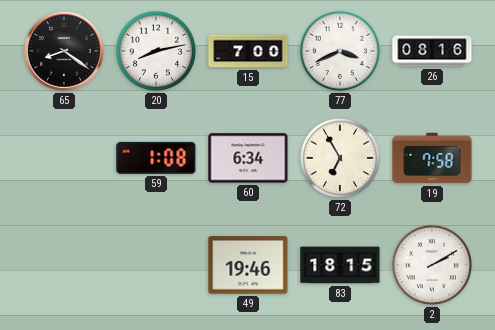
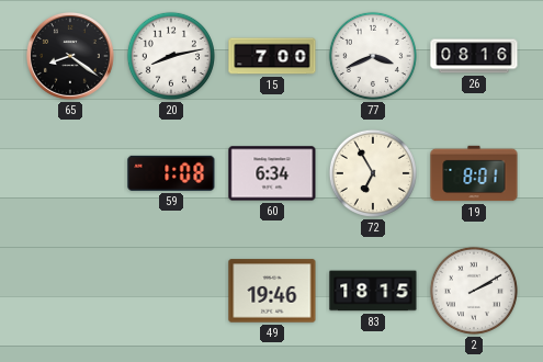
19: 7:58 -> 8:01
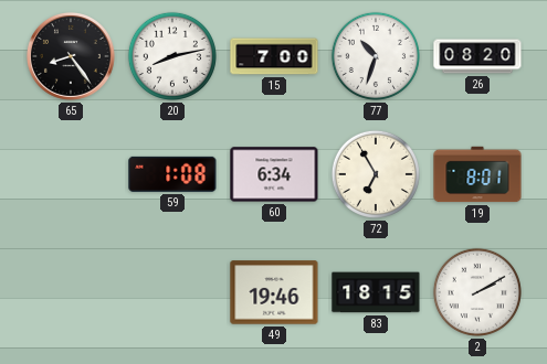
65: 8:21 -> 8:24
77: 3:41 -> 10:33
26: 08:16 -> 08:20
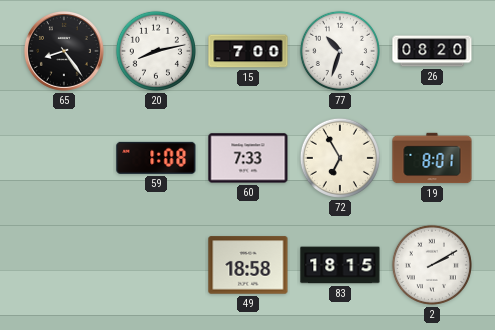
60: 6:34 -> 7:33
49: 19:46 -> 18:58
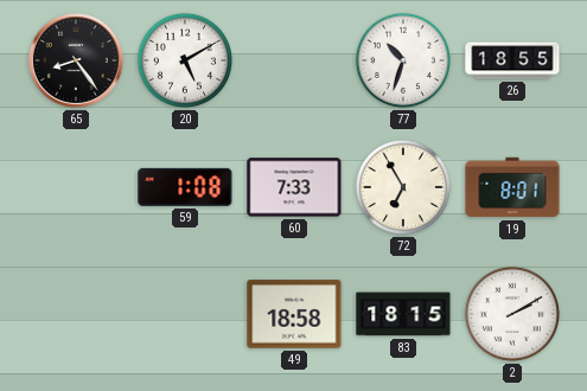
20: 8:13 -> 5:10
15: 7:00 -> none
26: 08:20 -> 18:55
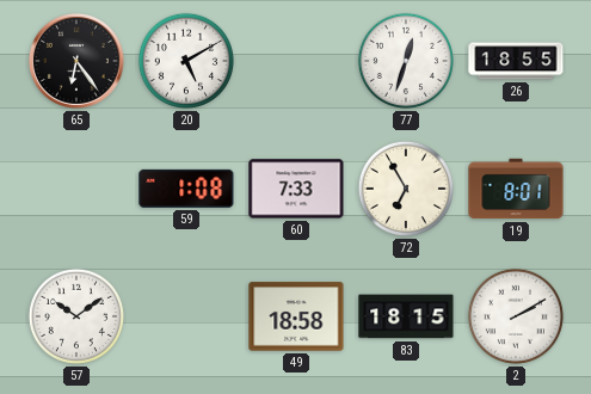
65: 8:24 -> 6:24
77: 10:33 -> 12:33
57: none -> 10:09
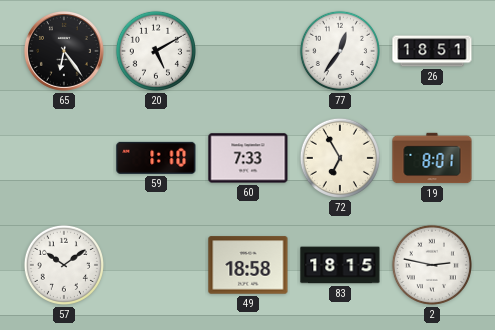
77: 12:33 -> 12:36
26: 18:55 -> 18:51
59: 1:08 -> 1:10
2: 2:10 -> 2:47
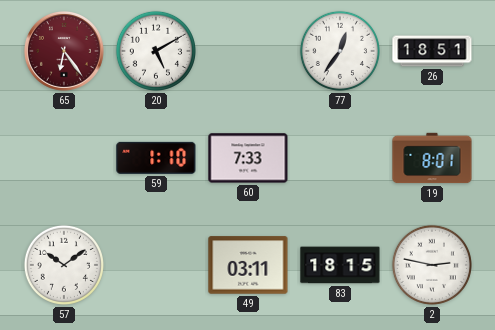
65 dial: black -> burgundy
72: 6:55 -> none
49: 18:58 -> 03:11
